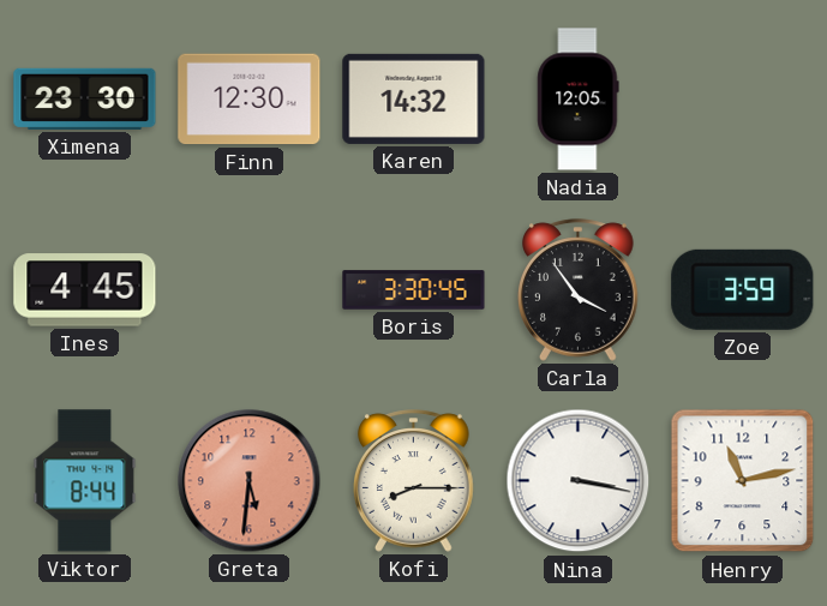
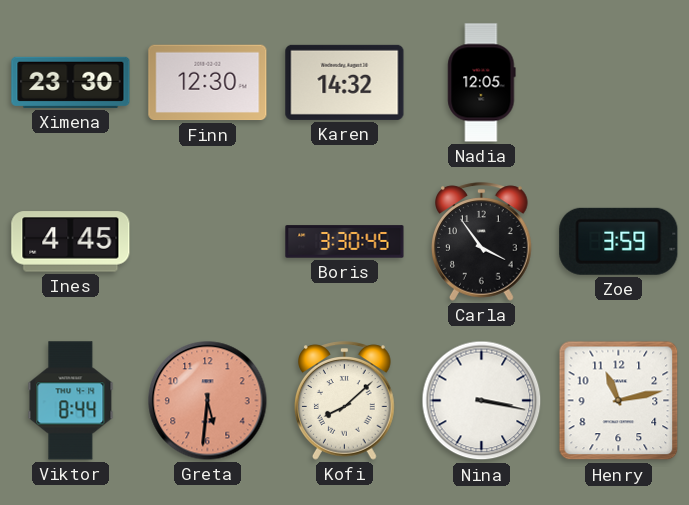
Kofi: 8:15 -> 8:08
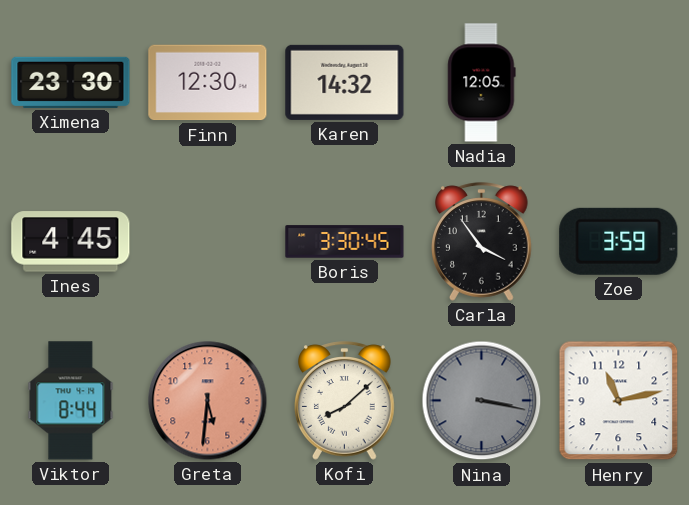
Nina dial: white -> grey
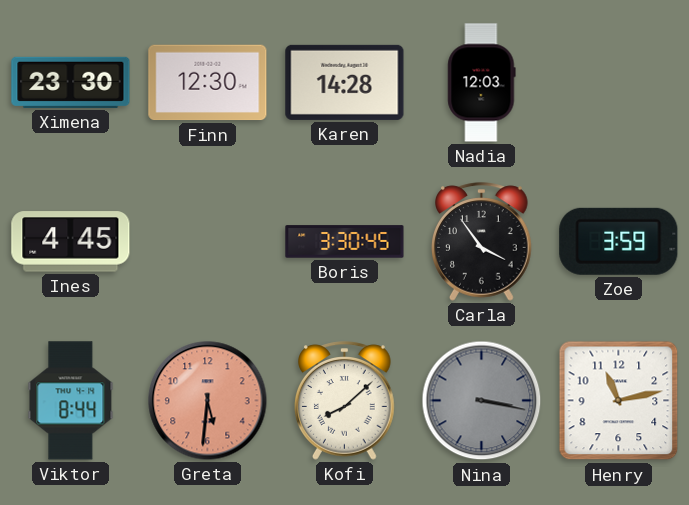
Karen: 14:32 -> 14:28
Nadia: 12:05 -> 12:03
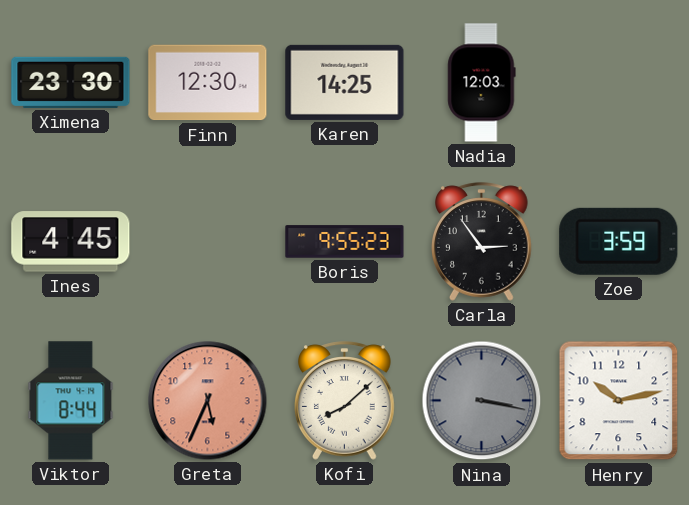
Karen: 14:28 -> 14:25
Boris: 3:30 -> 9:55
Carla: 3:54 -> 2:54
Greta: 5:31 -> 5:34
Henry: 11:13 -> 10:13
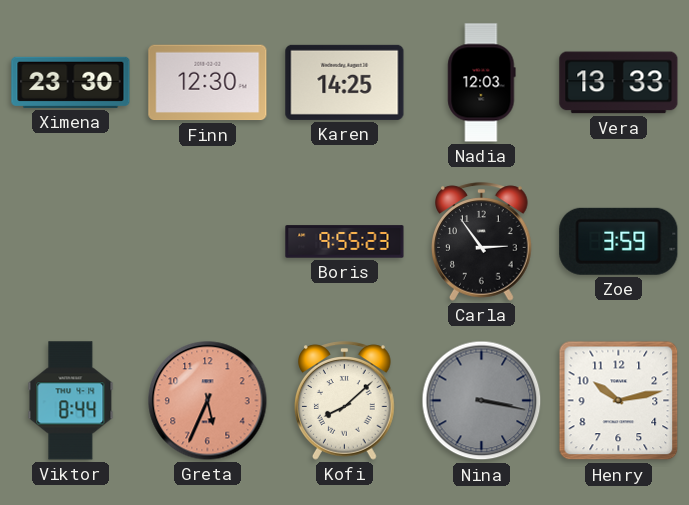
Vera: none -> 13:33
Ines: 4:45 -> none
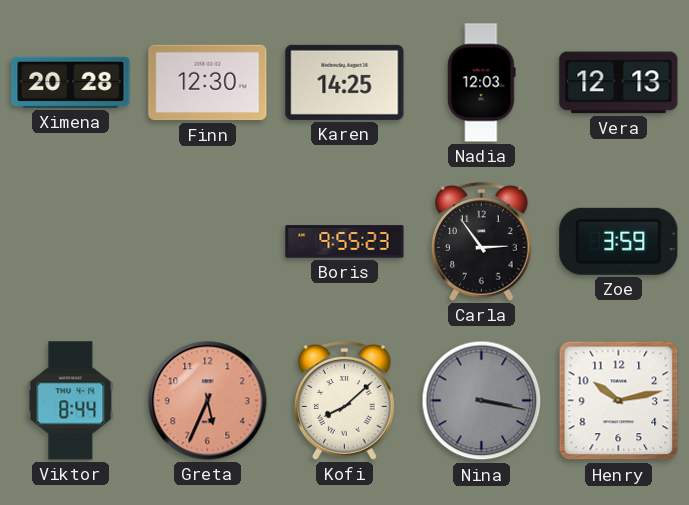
Ximena: 23:30 -> 20:28
Vera: 13:33 -> 12:13
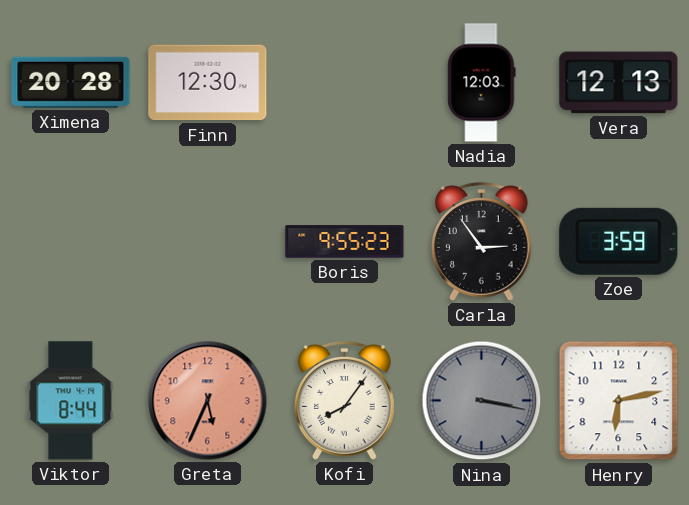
Karen: 14:25 -> none
Kofi: 8:08 -> 8:06
Henry: 10:13 -> 6:13
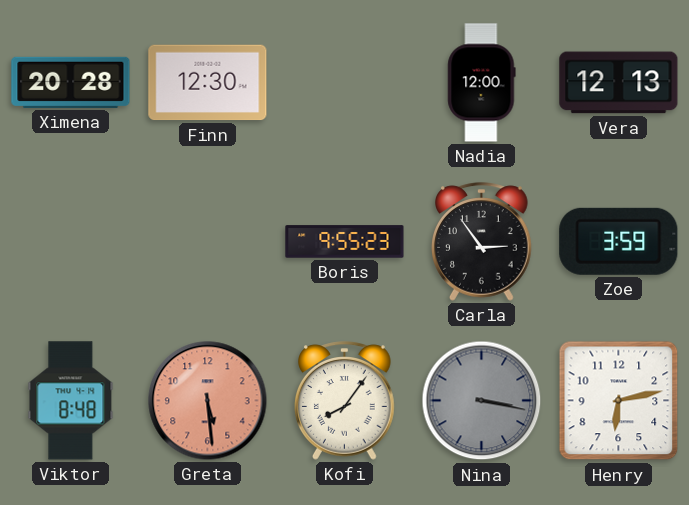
Nadia: 12:03 -> 12:00
Viktor: 8:44 -> 8:48
Greta: 5:34 -> 5:29
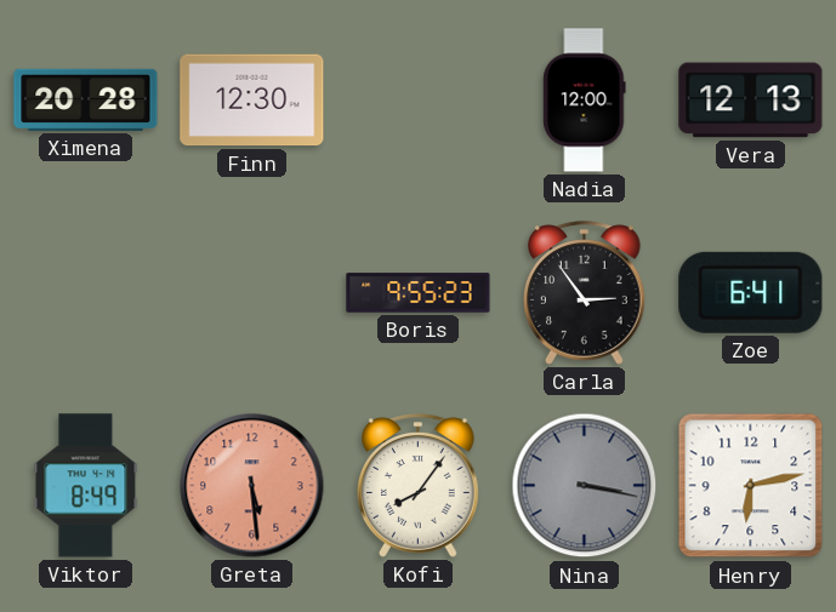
Zoe: 3:59 -> 6:41
Viktor: 8:48 -> 8:49
